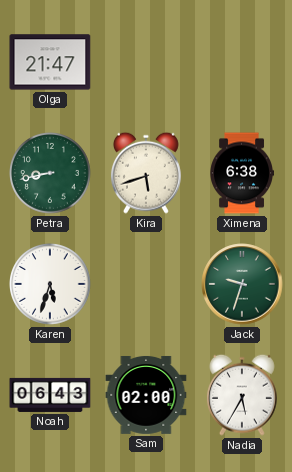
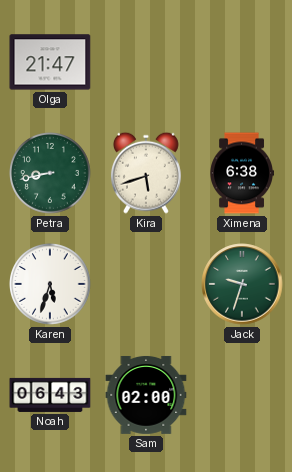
Nadia: 5:35 -> none
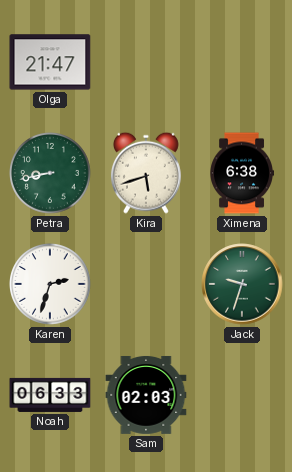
Karen: 5:33 -> 2:33
Noah: 06:43 -> 06:33
Sam: 02:00 -> 02:03
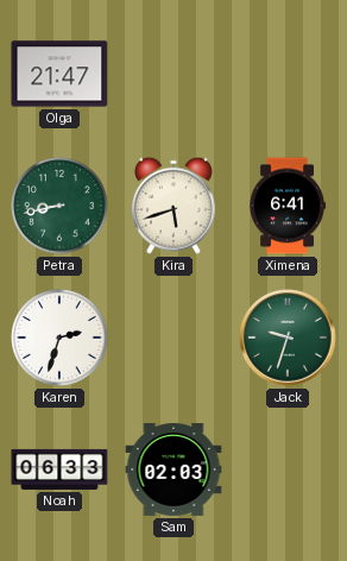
Ximena: 6:38 -> 6:41
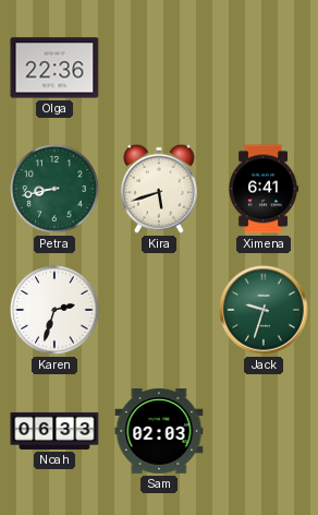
Olga: 21:47 -> 22:36
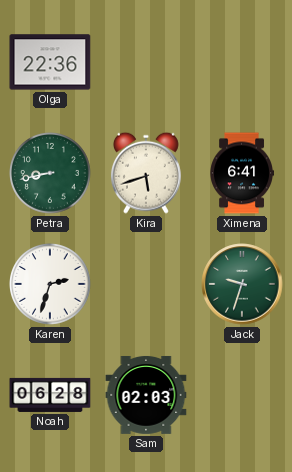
Noah: 06:33 -> 06:28
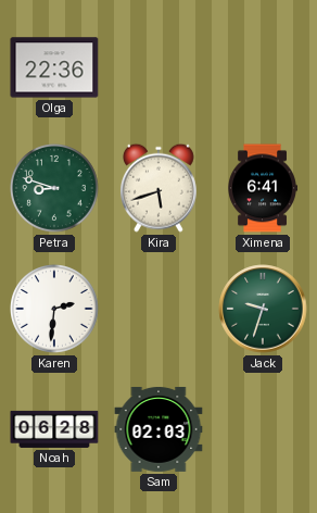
Petra: 8:43 -> 8:48
Karen: 2:33 -> 2:31
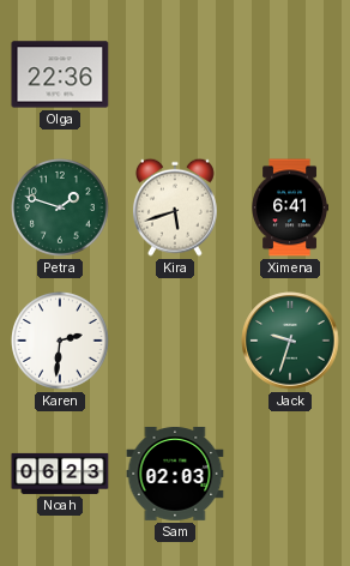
Petra: 8:48 -> 1:48
Noah: 06:28 -> 06:23
